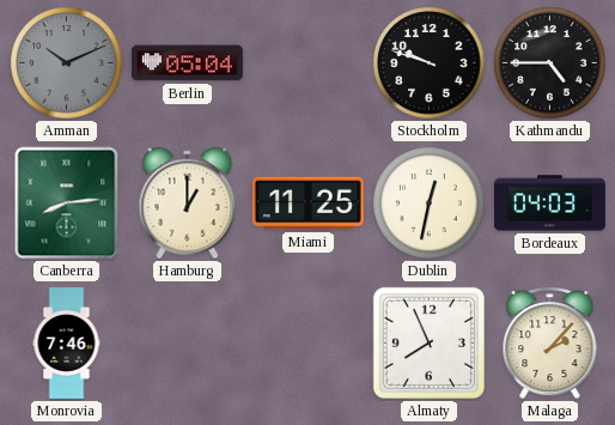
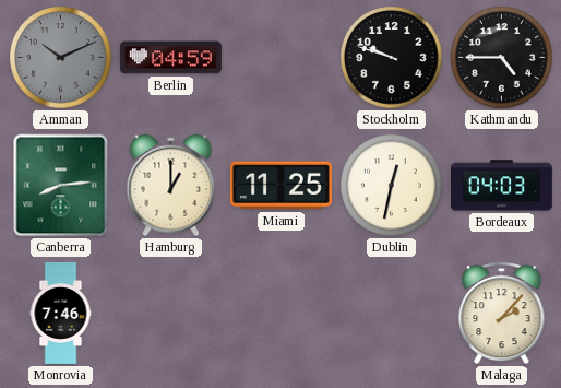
Berlin: 05:04 -> 04:59
Almaty: 7:56 -> none
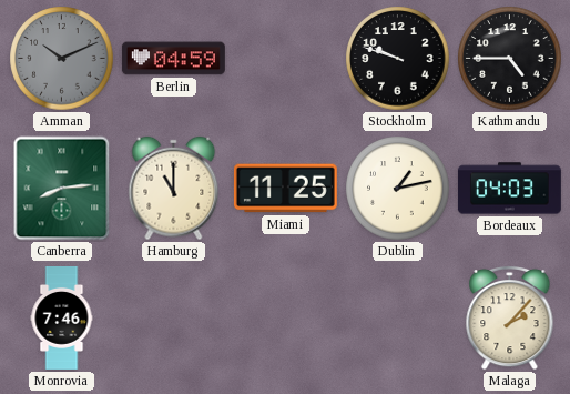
Hamburg: 1:00 -> 11:00
Dublin: 12:32 -> 1:13
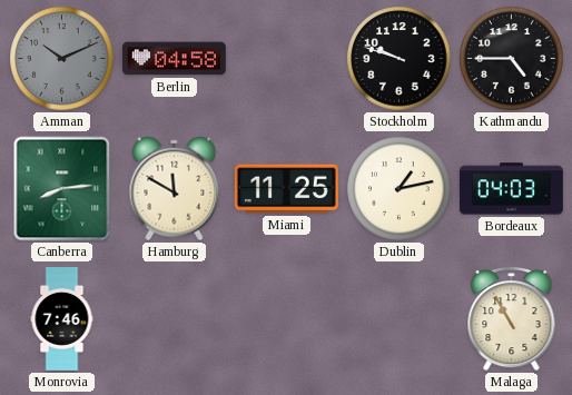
Berlin: 04:59 -> 04:58
Hamburg: 11:00 -> 11:50
Malaga: 2:07 -> 10:55
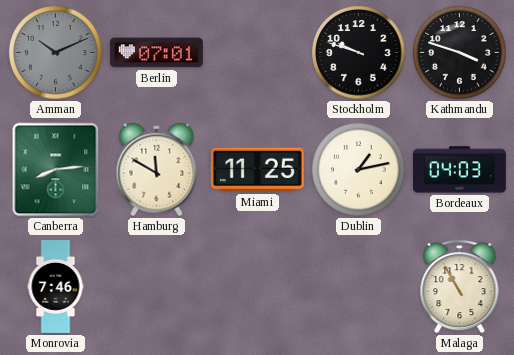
Berlin: 04:58 -> 07:01
Kathmandu: 4:45 -> 3:48
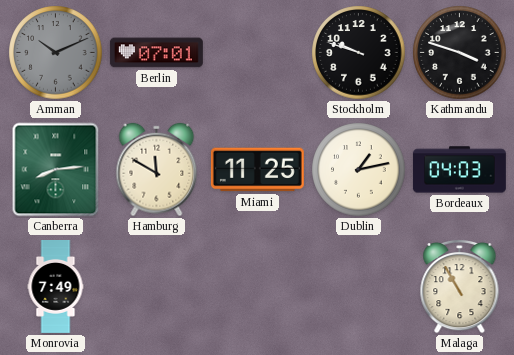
Monrovia: 7:46 -> 7:49
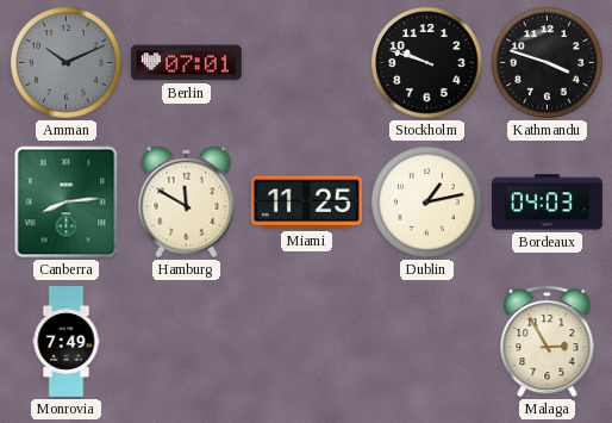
Malaga: 10:55 -> 2:55
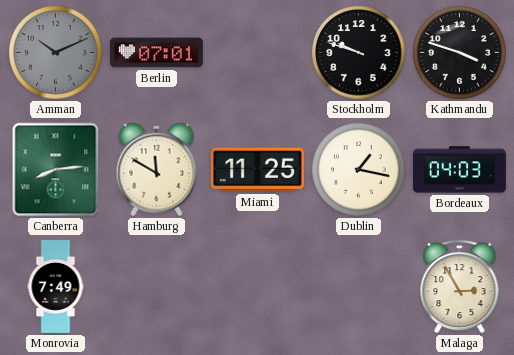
Dublin: 1:13 -> 1:17
